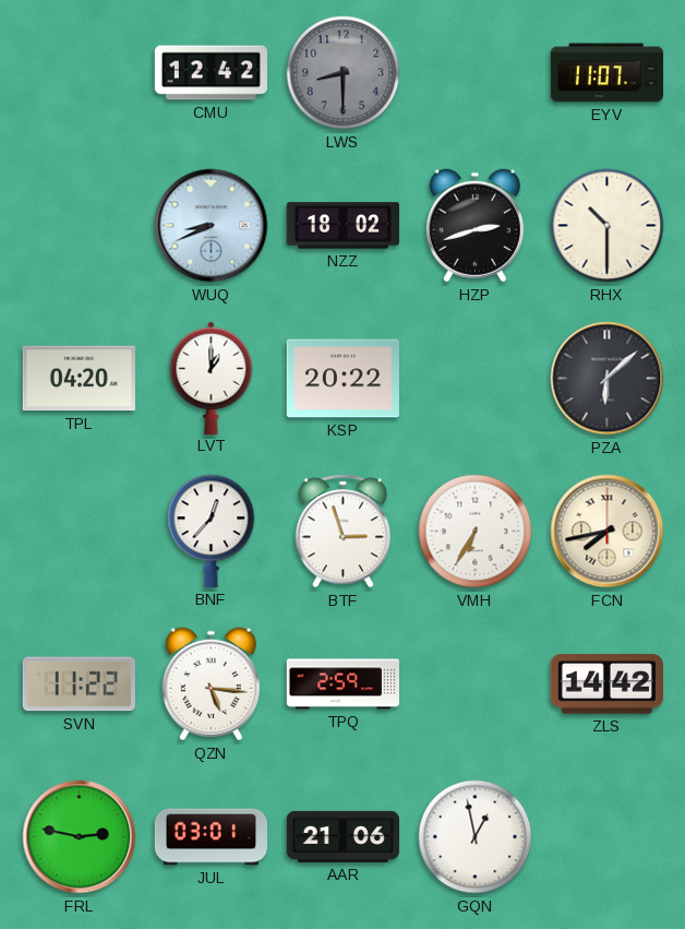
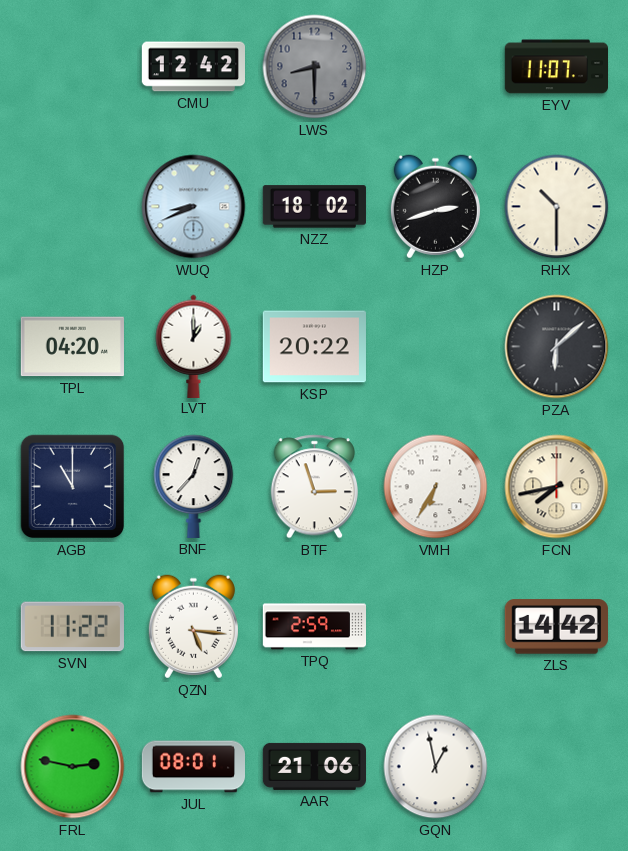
AGB: none -> 11:00
JUL: 03:01 -> 08:01
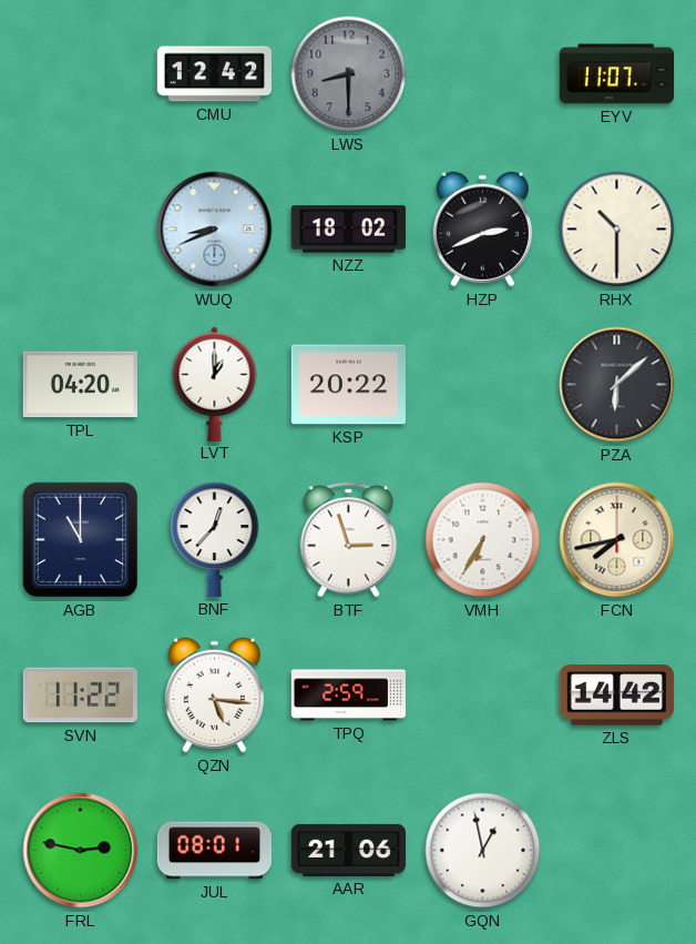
HZP: 2:42 -> 2:41
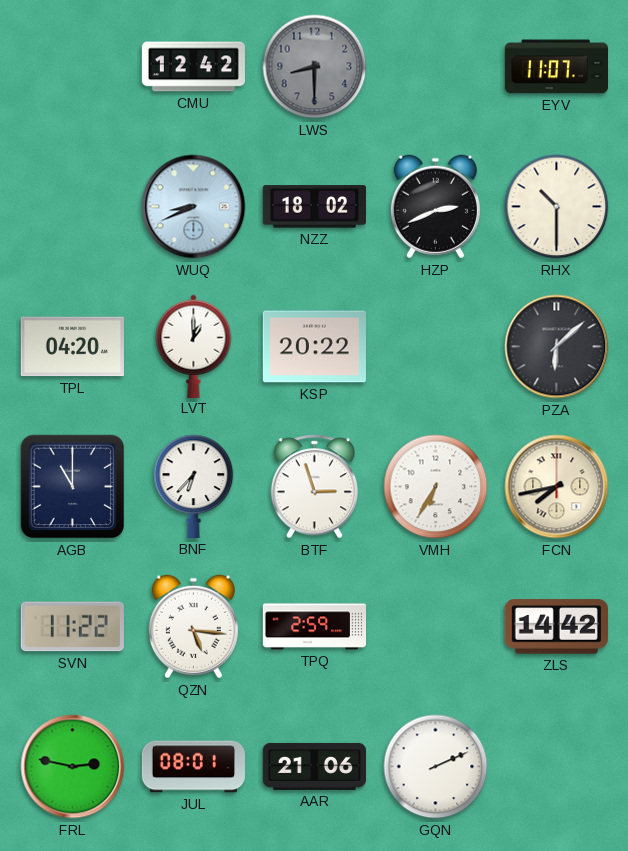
BNF: 12:37 -> 6:37
GQN: 12:58 -> 2:11
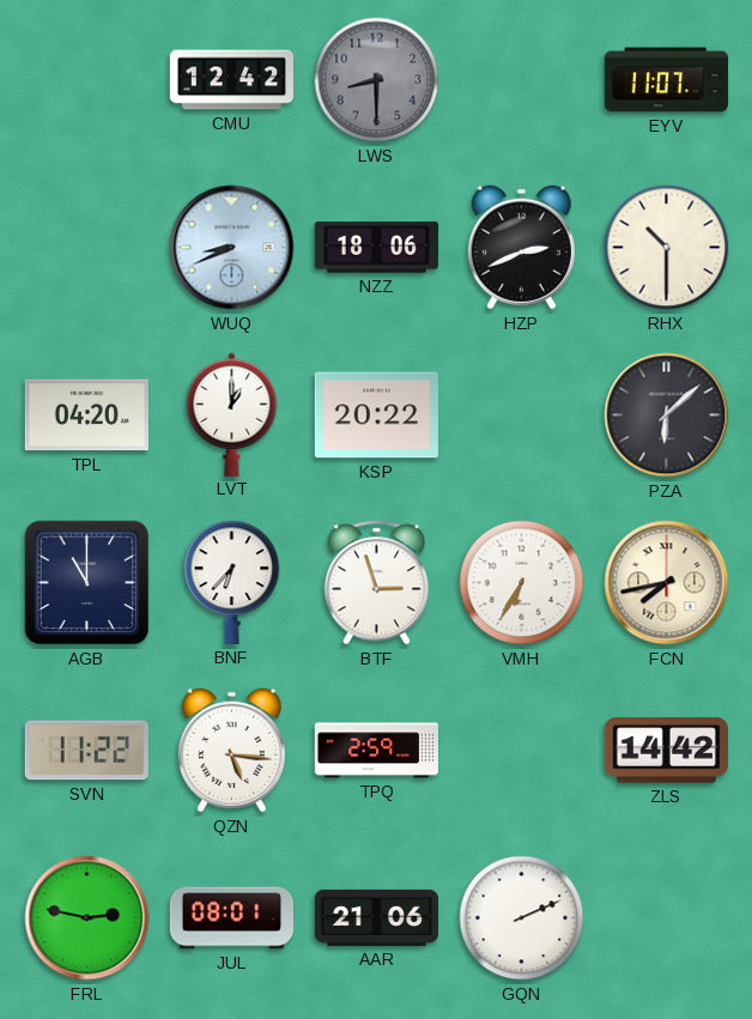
NZZ: 18:02 -> 18:06
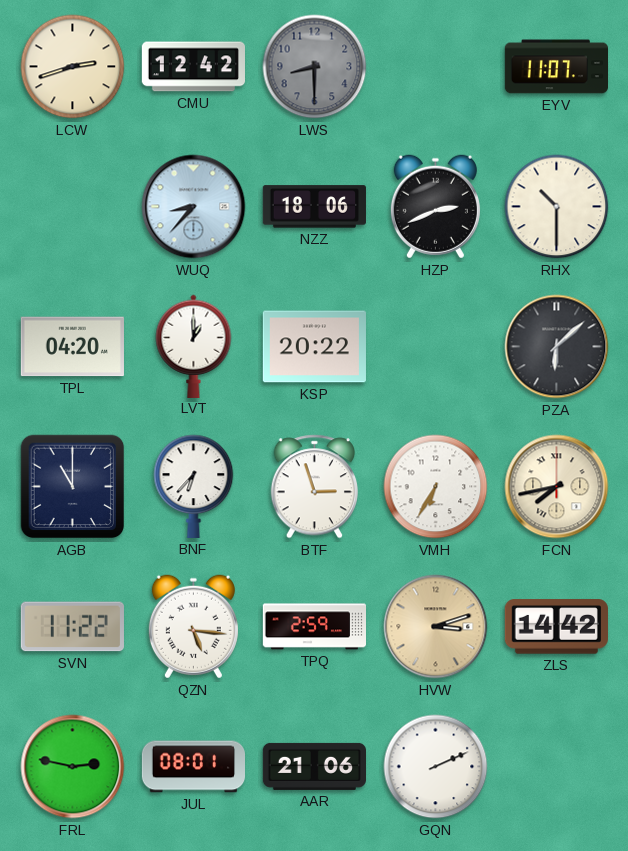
LCW: none -> 2:42
WUQ: 8:41 -> 8:37
HVW: none -> 3:12
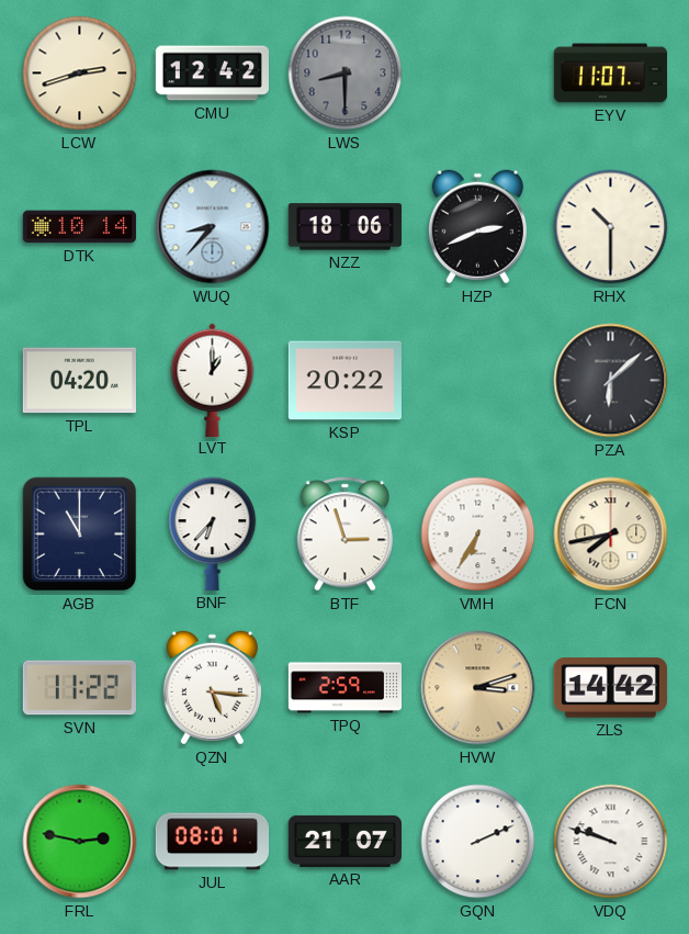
DTK: none -> 10:14
AAR: 21:06 -> 21:07
VDQ: none -> 9:48
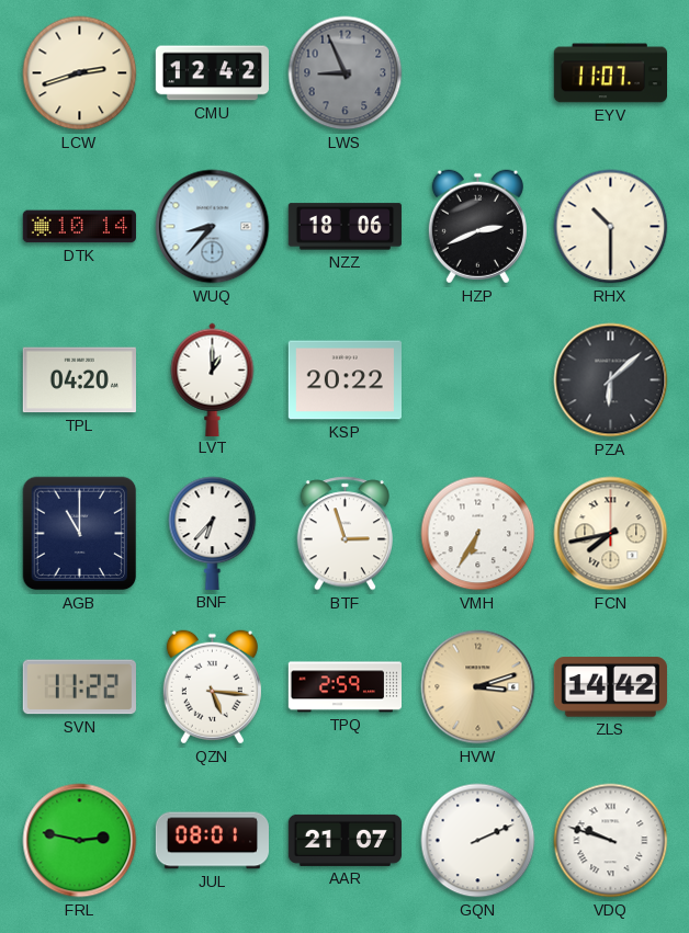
LWS: 8:30 -> 8:56
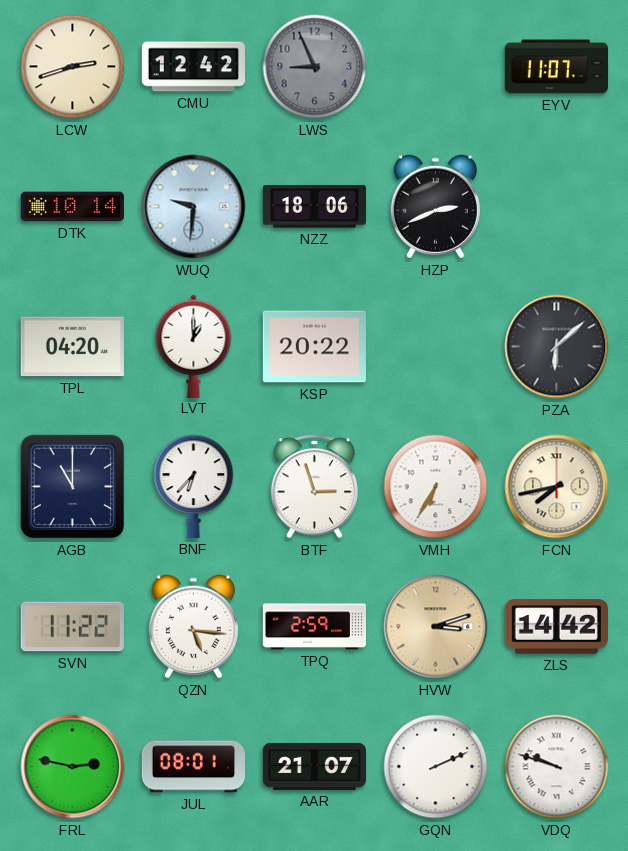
WUQ: 8:37 -> 9:31
RHX: 10:30 -> none
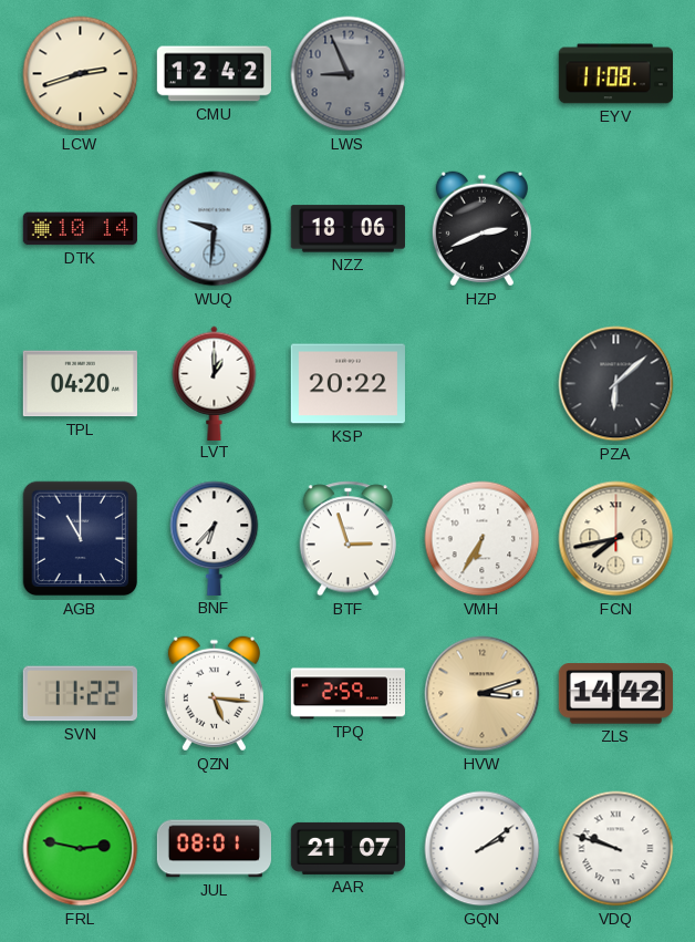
EYV: 11:07 -> 11:08
GQN: 2:11 -> 2:09
